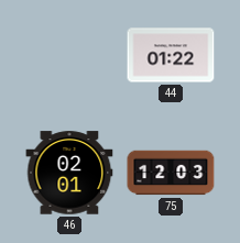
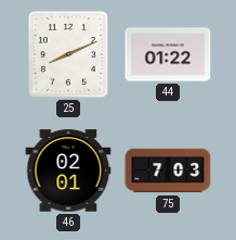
25: none -> 8:11
75: 12:03 -> 7:03
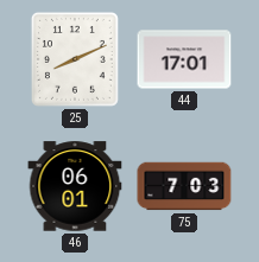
44: 01:22 -> 17:01
46: 02:01 -> 06:01
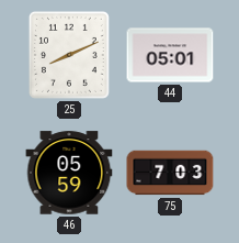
44: 17:01 -> 05:01
46: 06:01 -> 05:59
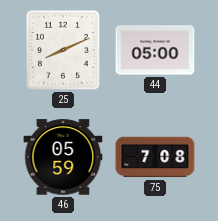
44: 05:01 -> 05:00
75: 7:03 -> 7:08
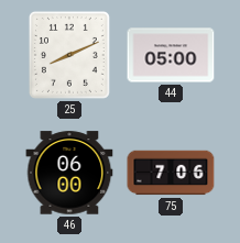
46: 05:59 -> 06:00
75: 7:08 -> 7:06
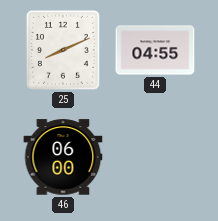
44: 05:00 -> 04:55
75: 7:06 -> none
